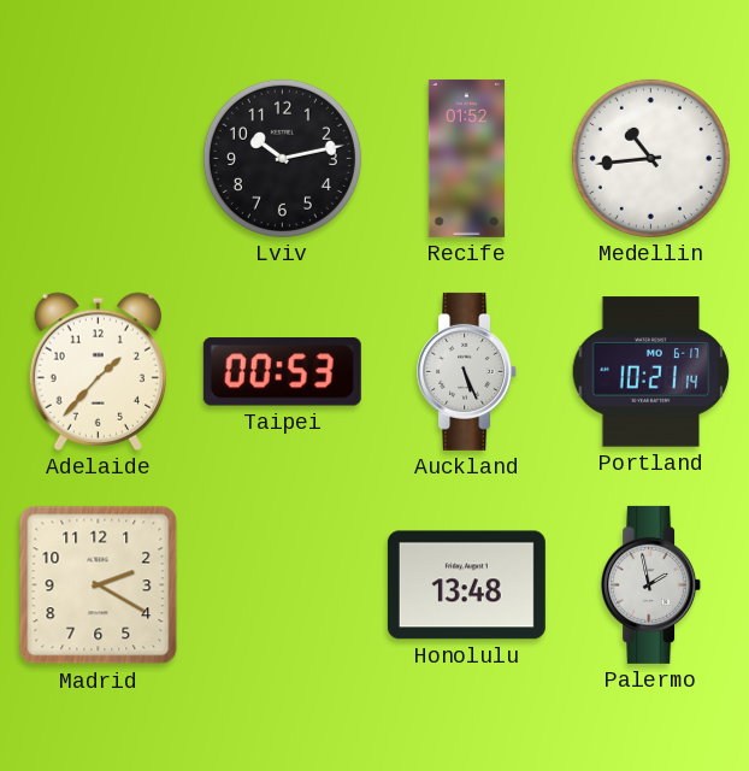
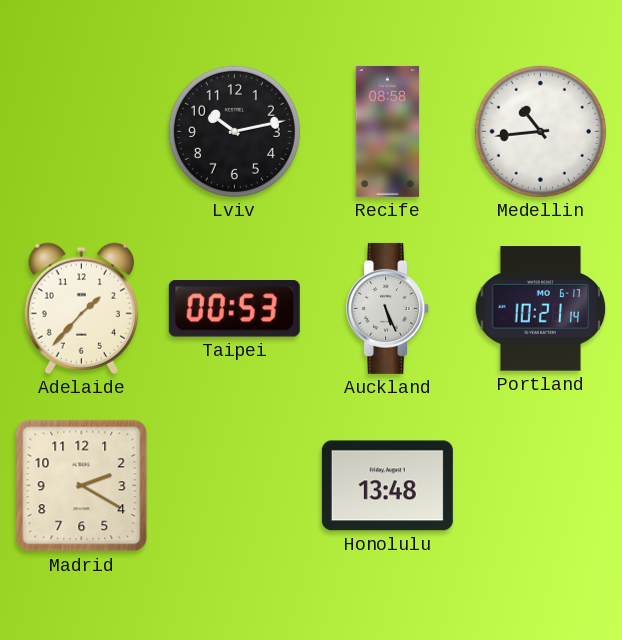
Recife: 01:52 -> 08:58
Palermo: 1:58 -> none
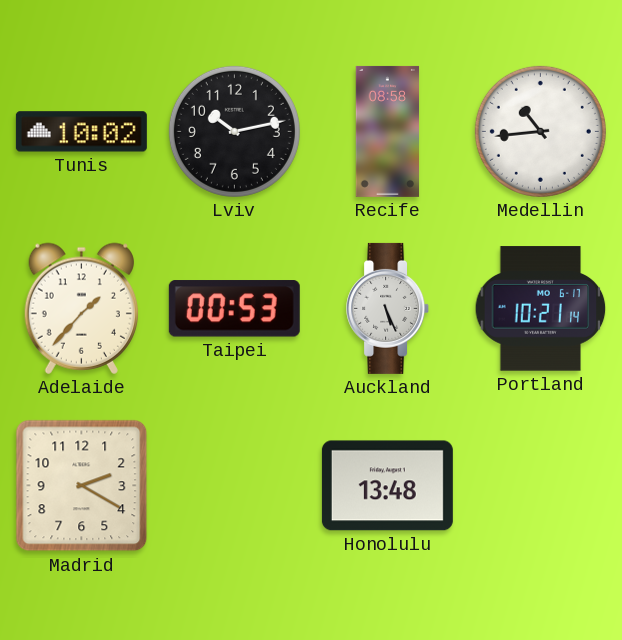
Tunis: none -> 10:02
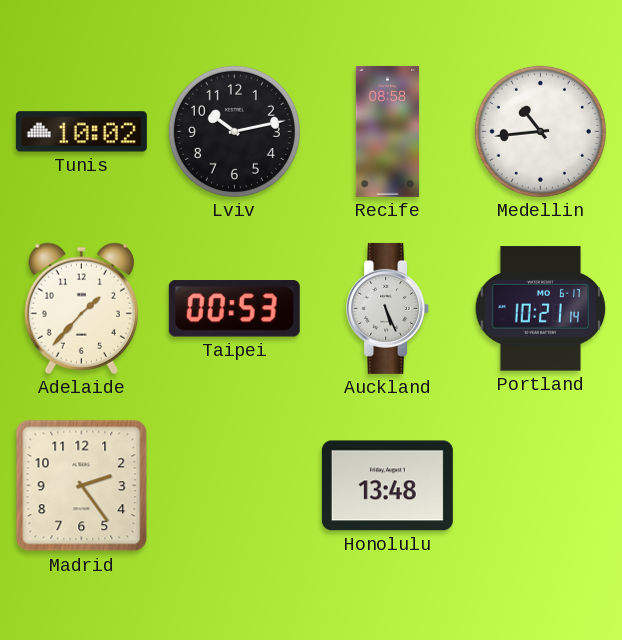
Madrid: 2:20 -> 2:24
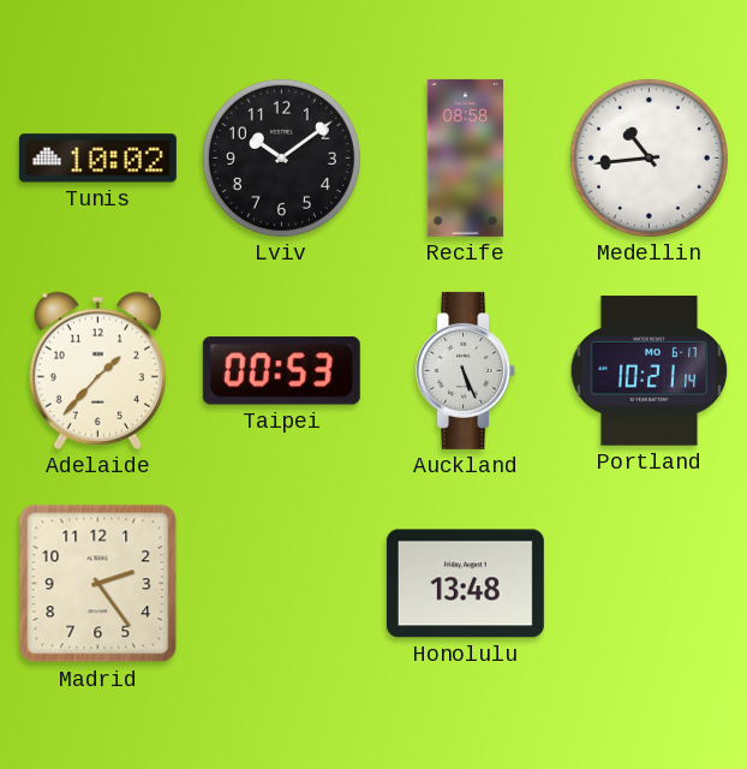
Lviv: 10:13 -> 10:09
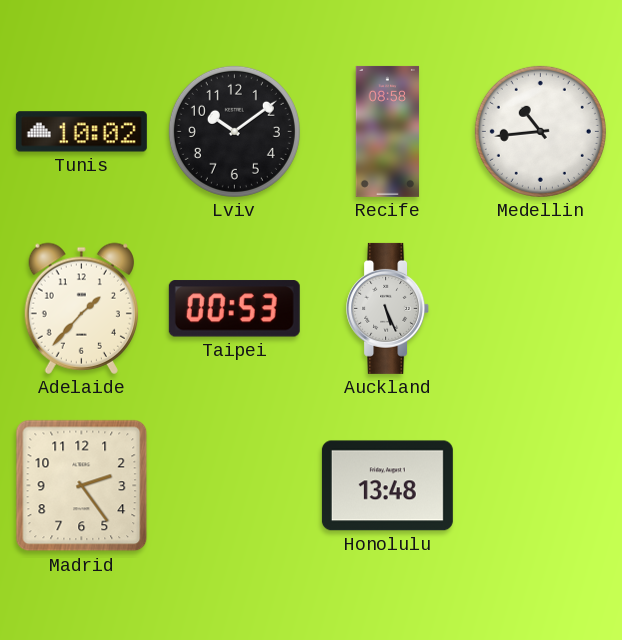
Portland: 10:21 -> none
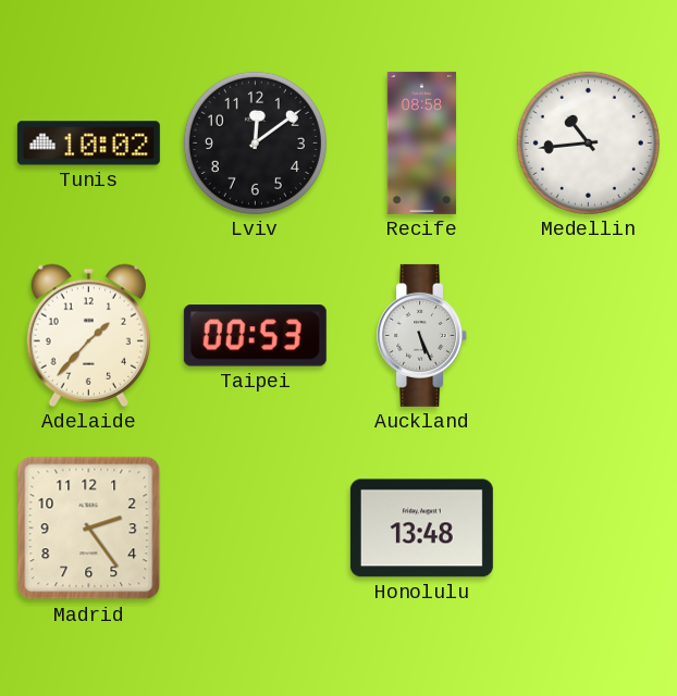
Lviv: 10:09 -> 12:09
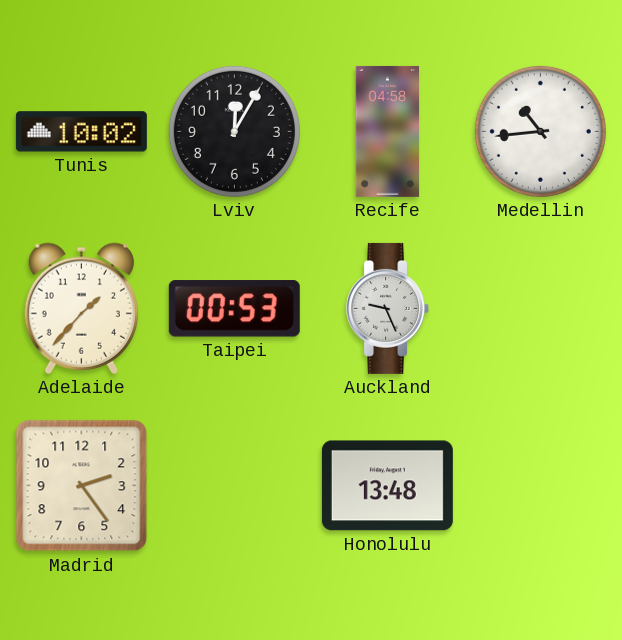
Lviv: 12:09 -> 12:05
Recife: 08:58 -> 04:58
Auckland: 5:26 -> 9:26
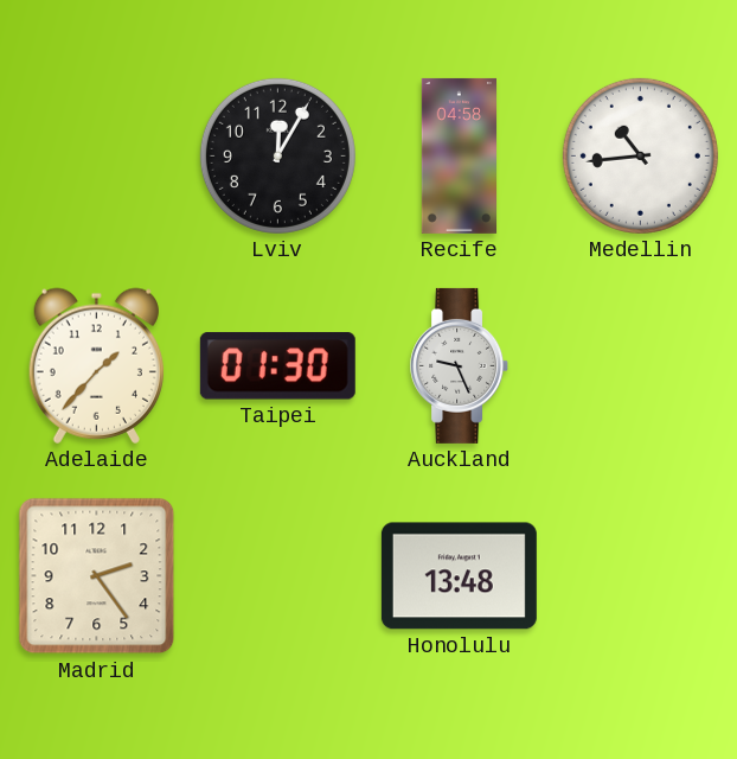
Tunis: 10:02 -> none
Taipei: 00:53 -> 01:30
